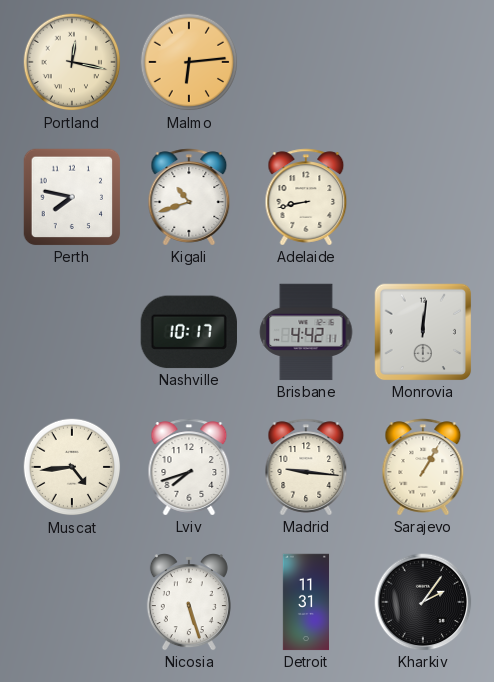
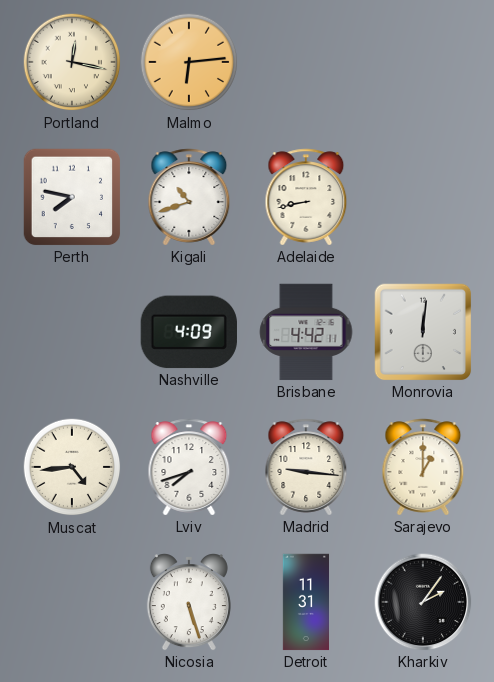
Nashville: 10:17 -> 4:09
Sarajevo: 1:05 -> 1:00
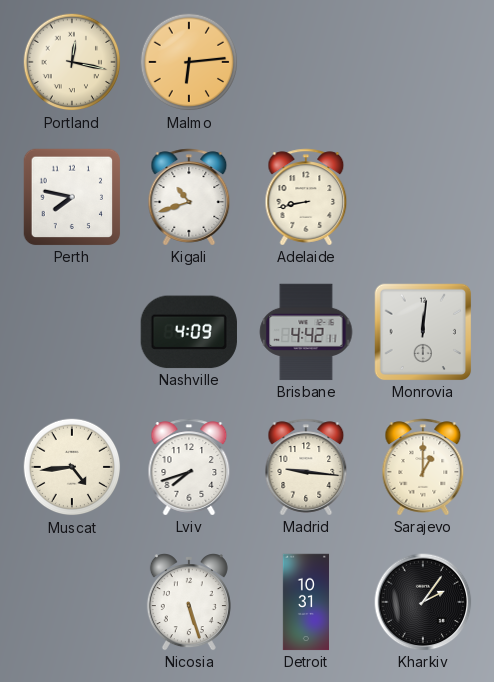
Detroit: 11:31 -> 10:31
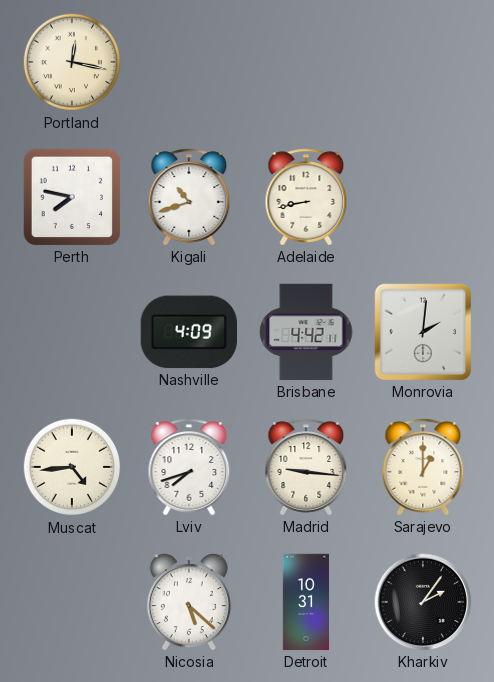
Malmo: 6:14 -> none
Monrovia: 12:01 -> 2:01
Nicosia: 5:27 -> 5:22
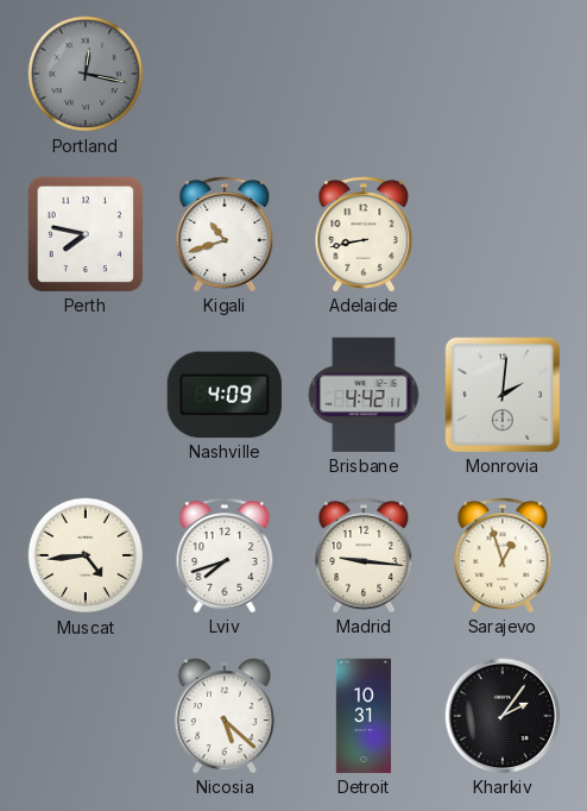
Portland dial: cream -> grey
Sarajevo: 1:00 -> 12:57
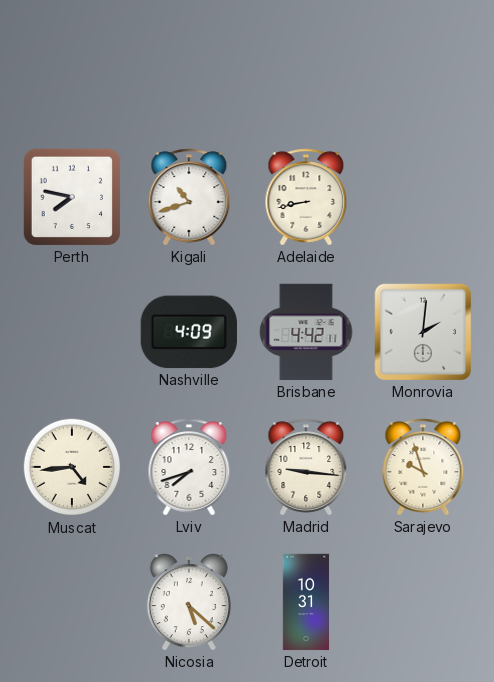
Portland: 12:17 -> none
Sarajevo: 12:57 -> 9:57
Kharkiv: 2:06 -> none
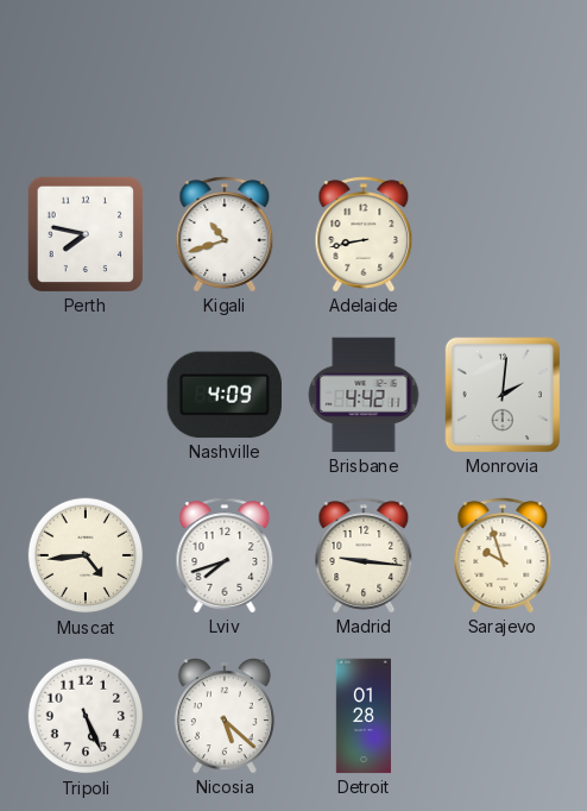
Tripoli: none -> 5:26
Detroit: 10:31 -> 01:28
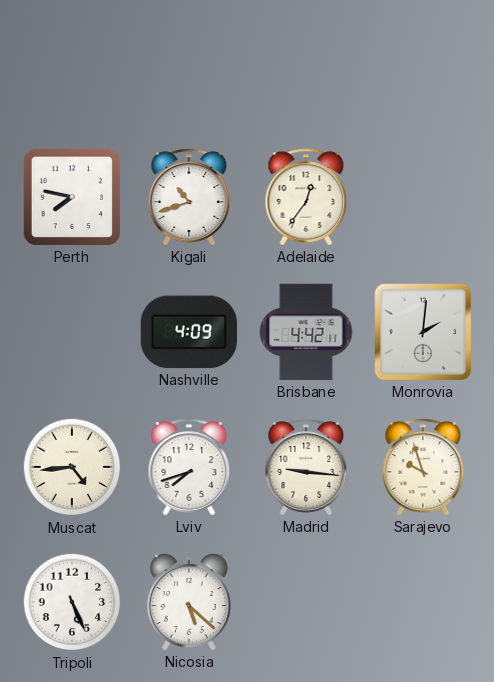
Adelaide: 8:43 -> 12:36
Detroit: 01:28 -> none
